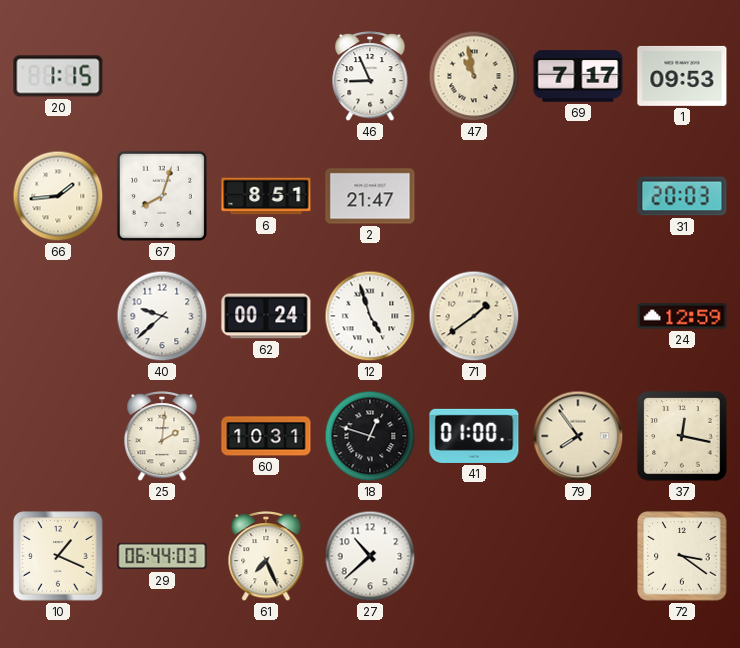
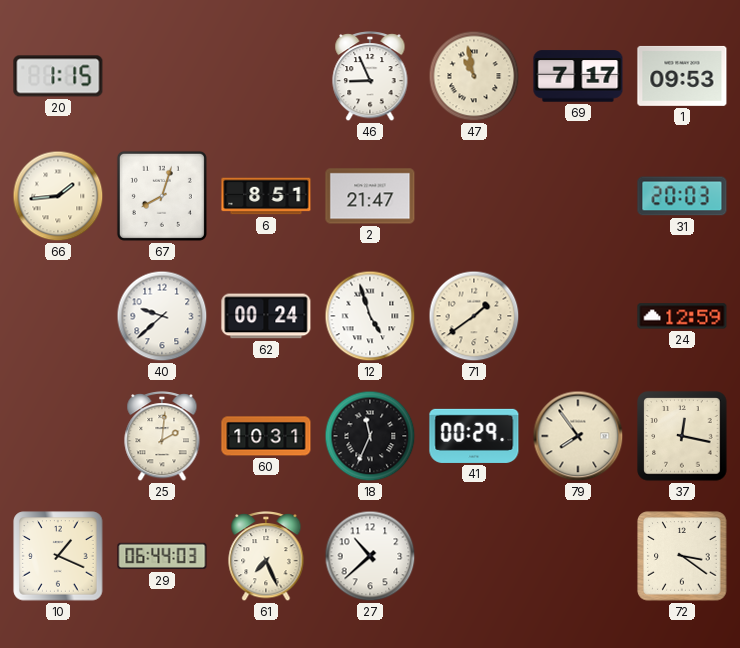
18: 12:48 -> 11:34
41: 01:00 -> 00:29
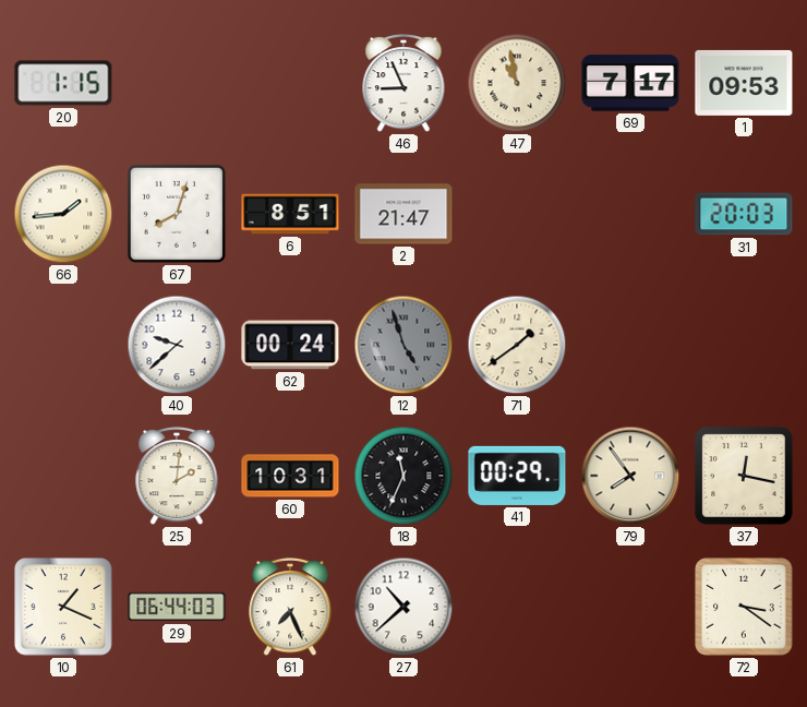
12 dial: white -> grey
24: 12:59 -> none
